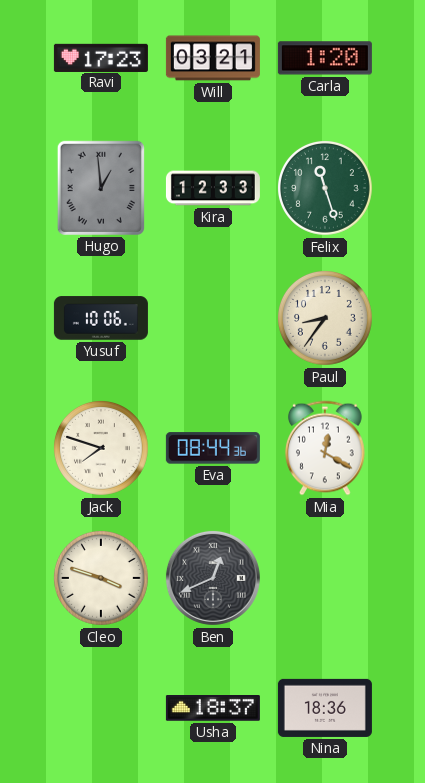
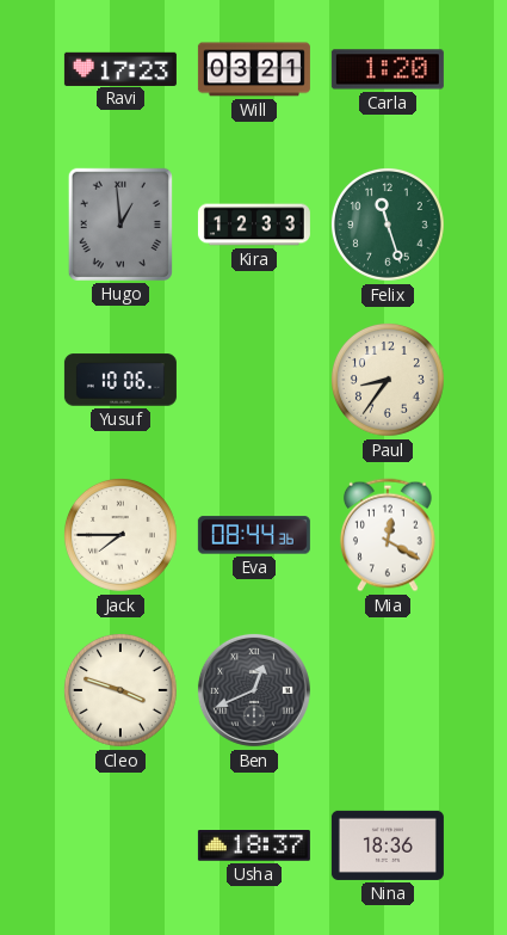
Jack: 7:48 -> 7:45
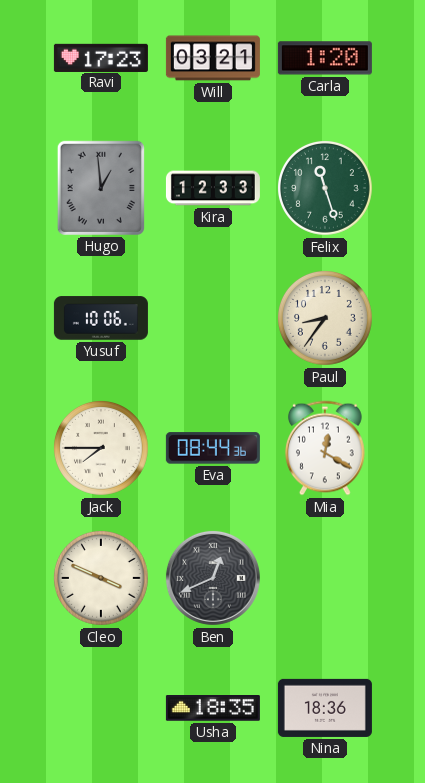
Cleo: 3:48 -> 3:49
Usha: 18:37 -> 18:35
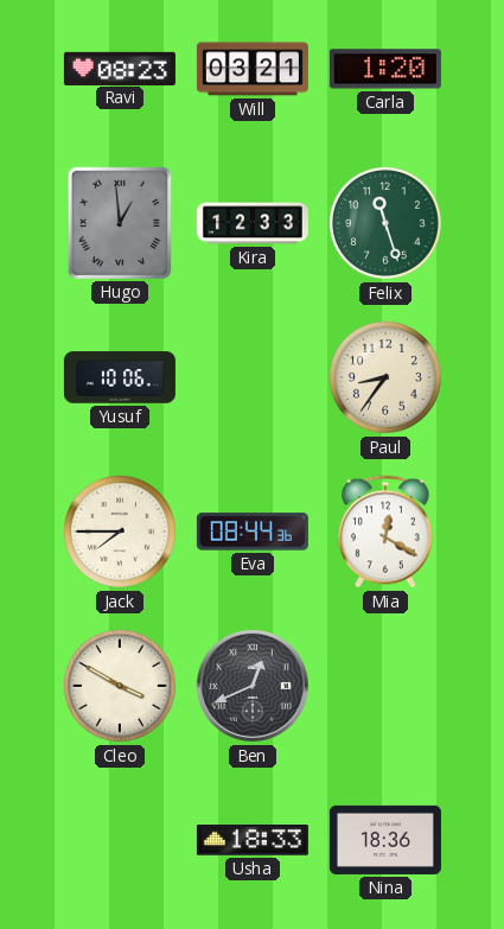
Ravi: 17:23 -> 08:23
Cleo: 3:49 -> 3:50
Usha: 18:35 -> 18:33
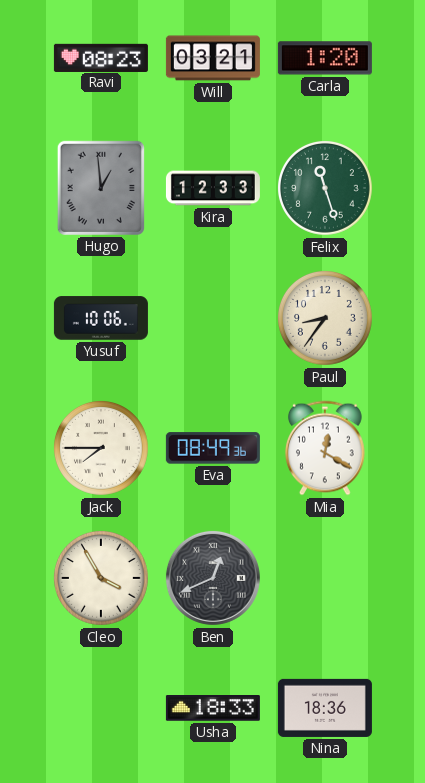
Eva: 08:44 -> 08:49
Cleo: 3:50 -> 3:55
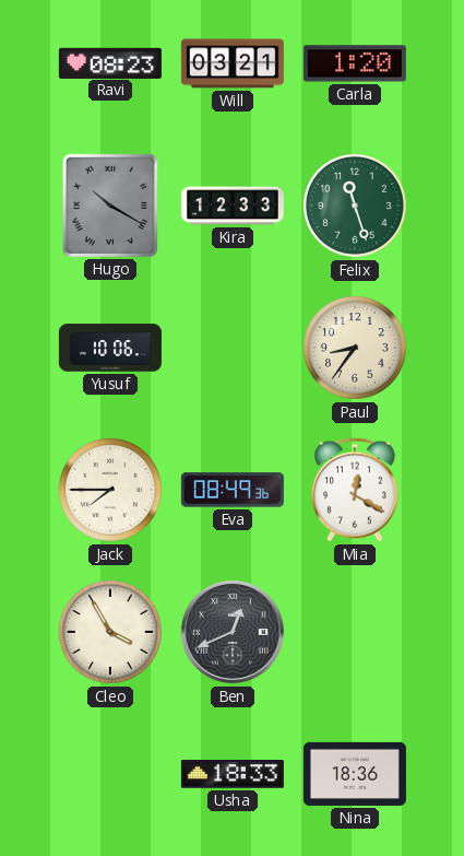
Hugo: 12:59 -> 10:20
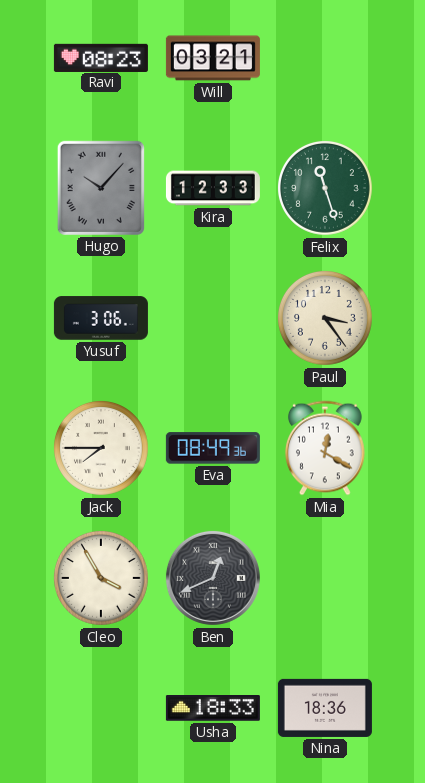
Carla: 1:20 -> none
Hugo: 10:20 -> 10:07
Yusuf: 10:06 -> 3:06
Paul: 8:36 -> 3:24
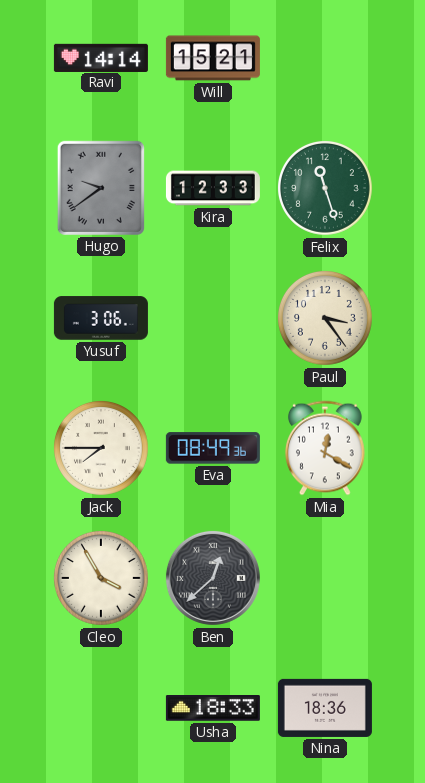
Ravi: 08:23 -> 14:14
Will: 03:21 -> 15:21
Hugo: 10:07 -> 9:39
Ben: 12:41 -> 12:38
